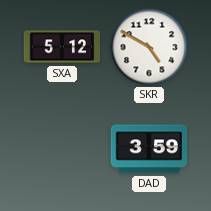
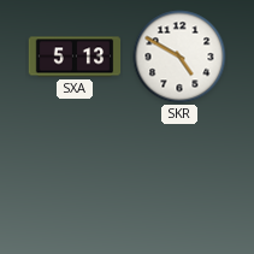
SXA: 5:12 -> 5:13
DAD: 3:59 -> none
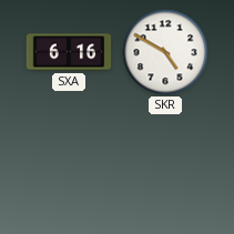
SXA: 5:13 -> 6:16
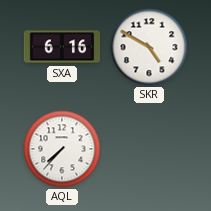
AQL: none -> 7:37
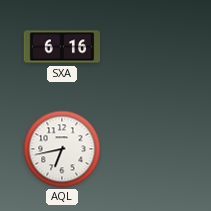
SKR: 4:50 -> none
AQL: 7:37 -> 6:43
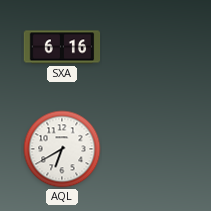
AQL: 6:43 -> 6:40
